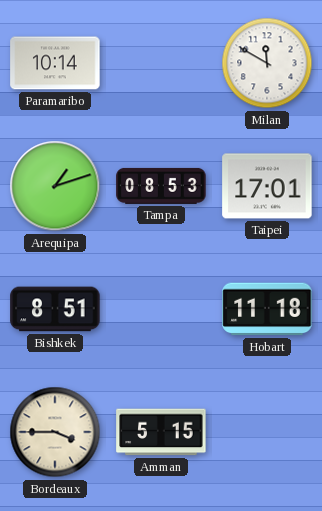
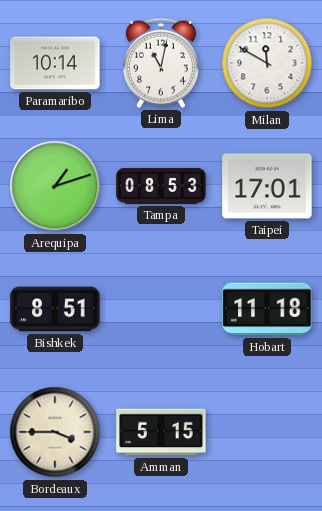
Lima: none -> 11:02
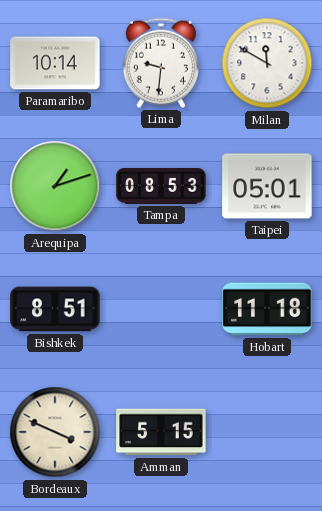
Lima: 11:02 -> 9:31
Taipei: 17:01 -> 05:01
Bordeaux: 3:45 -> 3:49
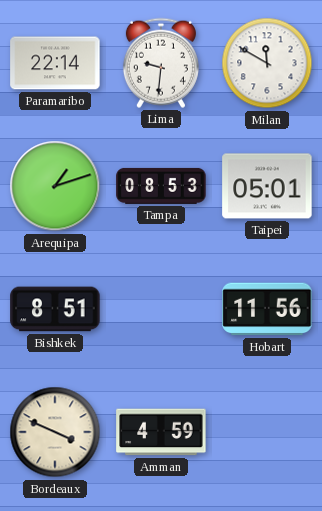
Paramaribo: 10:14 -> 22:14
Hobart: 11:18 -> 11:56
Amman: 5:15 -> 4:59
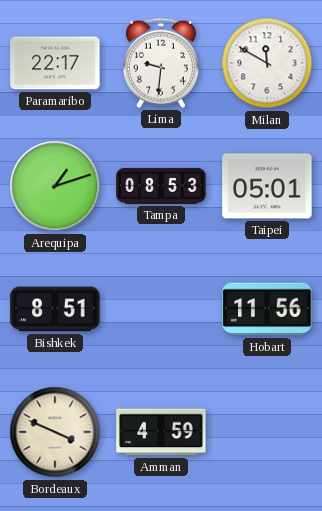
Paramaribo: 22:14 -> 22:17
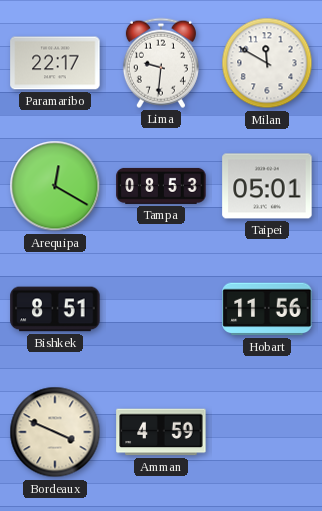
Arequipa: 1:12 -> 12:20
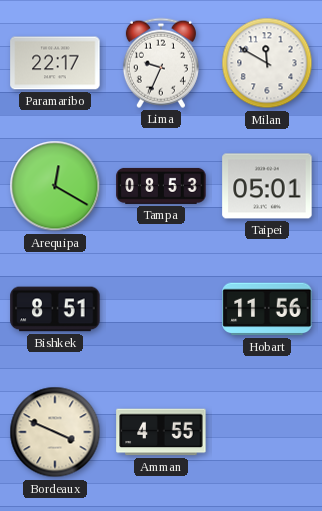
Lima: 9:31 -> 9:34
Amman: 4:59 -> 4:55
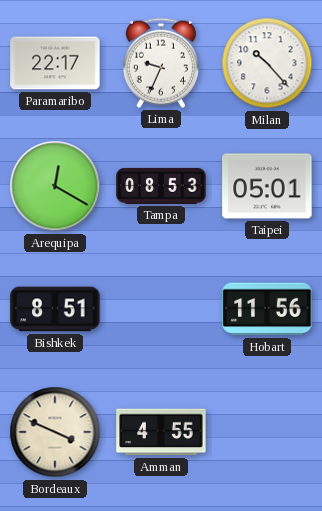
Milan: 11:50 -> 10:23
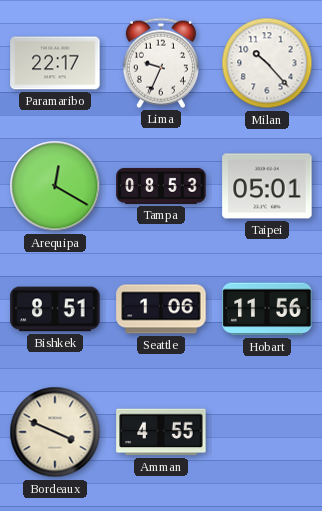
Seattle: none -> 1:06
